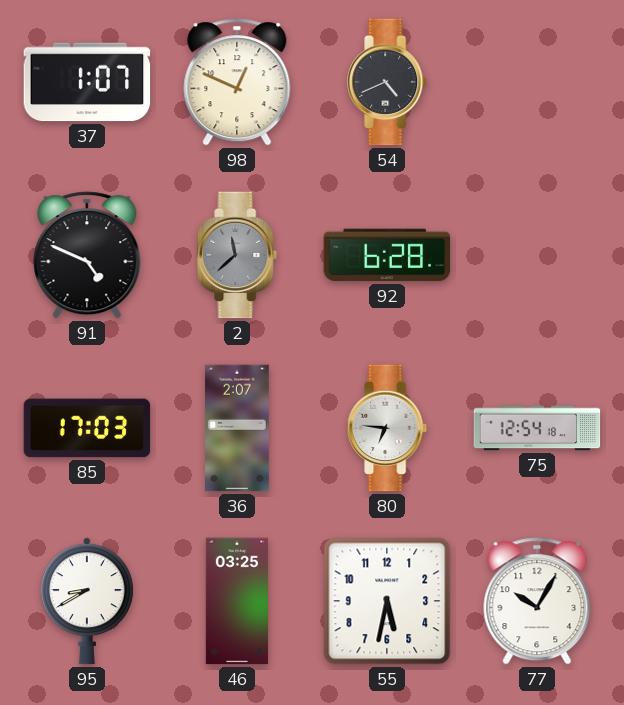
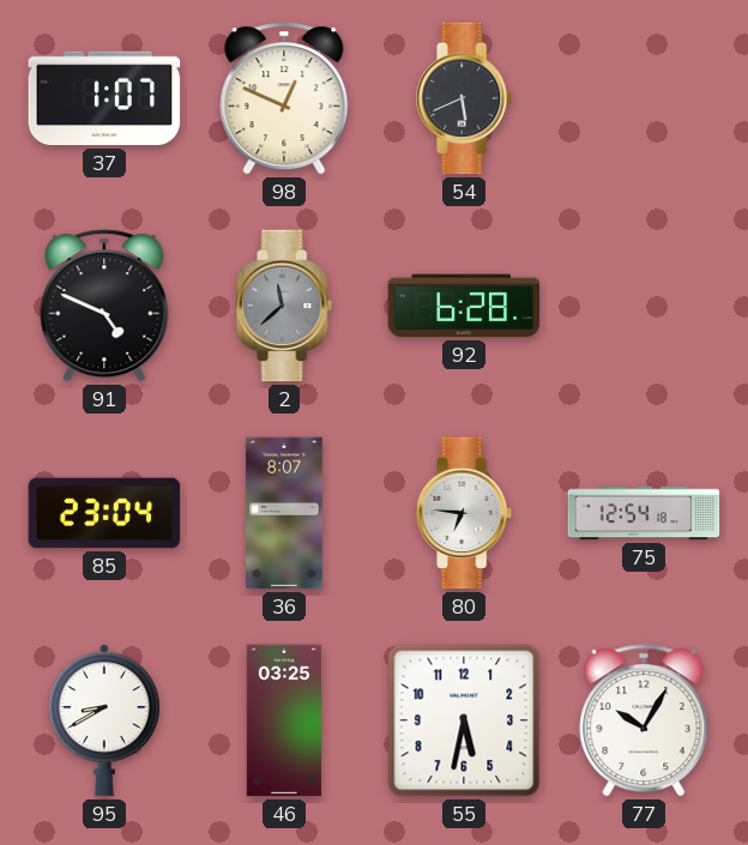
54: 4:41 -> 5:41
85: 17:03 -> 23:04
36: 2:07 -> 8:07
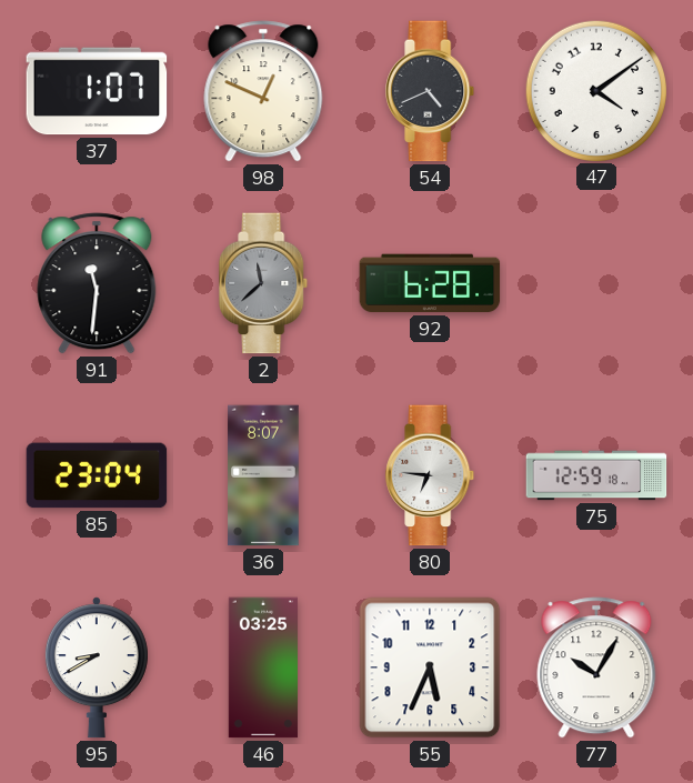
54: 5:41 -> 4:41
47: none -> 4:09
91: 4:49 -> 11:31
75: 12:54 -> 12:59
55: 5:32 -> 5:34
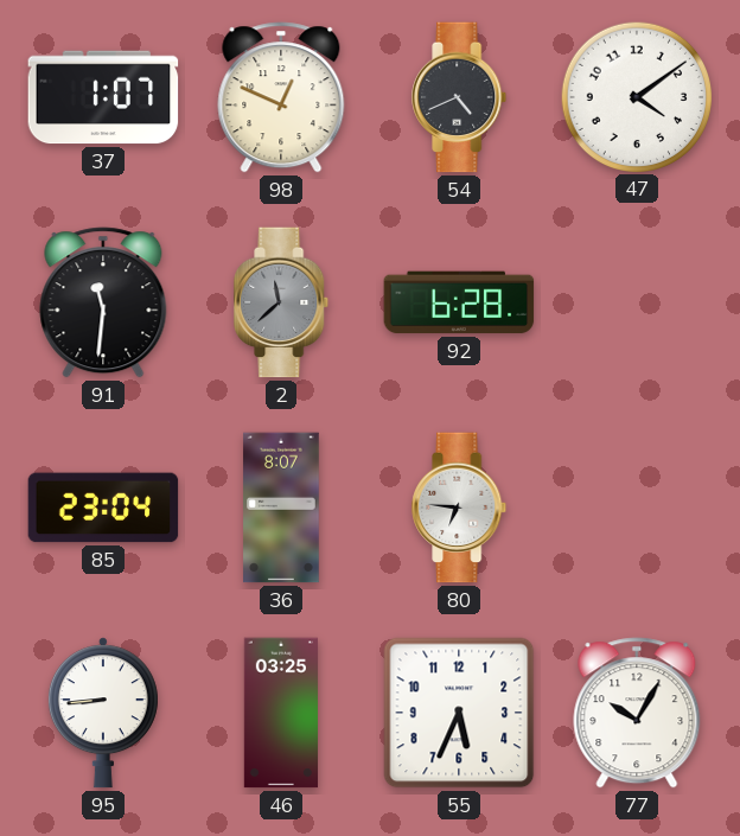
75: 12:59 -> none
95: 8:40 -> 8:44
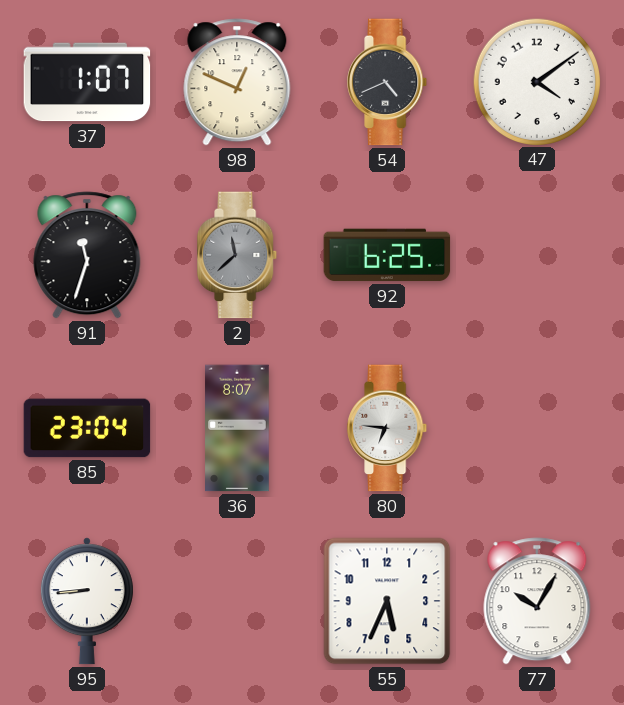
91: 11:31 -> 11:33
92: 6:28 -> 6:25
46: 03:25 -> none
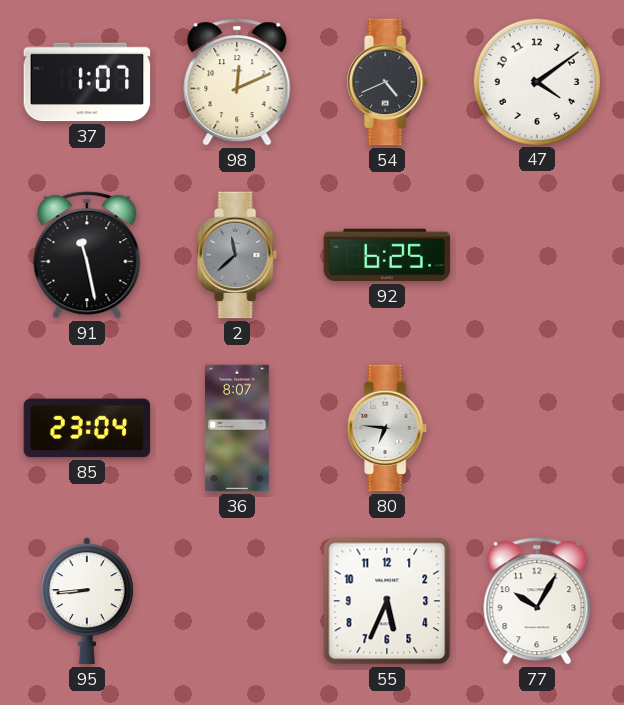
98: 12:49 -> 12:11
91: 11:33 -> 11:28
